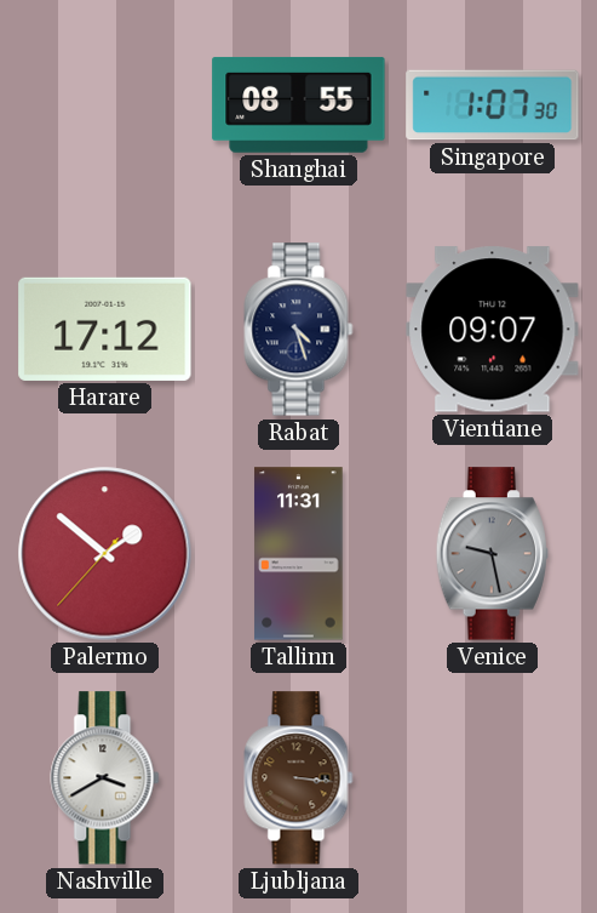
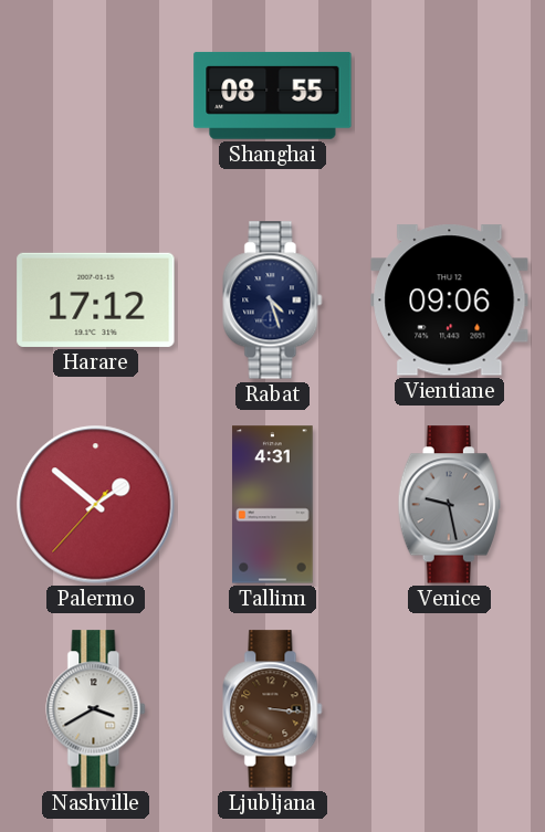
Singapore: 1:07 -> none
Vientiane: 09:07 -> 09:06
Tallinn: 11:31 -> 4:31
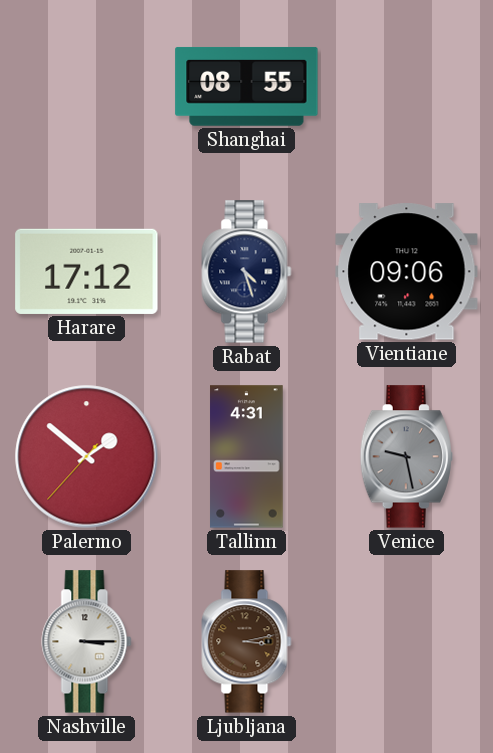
Nashville: 3:40 -> 3:15
Ljubljana: 3:16 -> 3:13
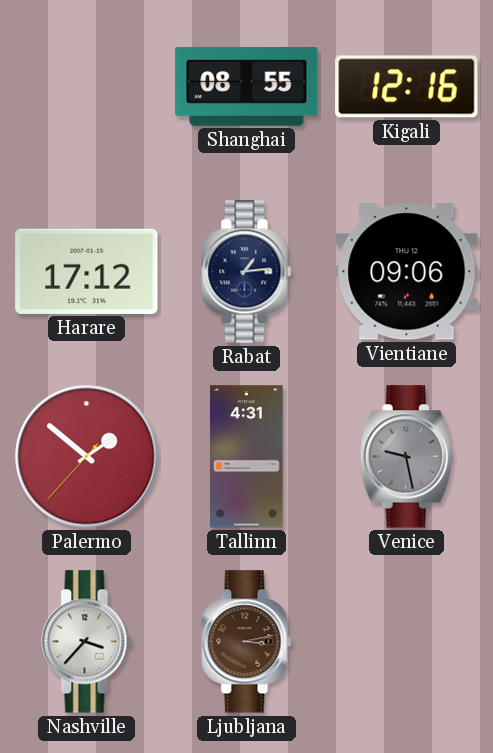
Kigali: none -> 12:16
Rabat: 4:27 -> 1:14
Nashville: 3:15 -> 3:37
